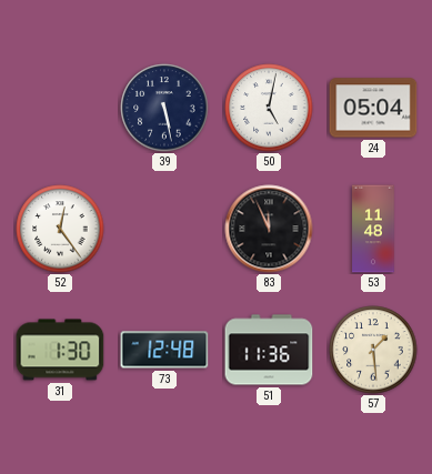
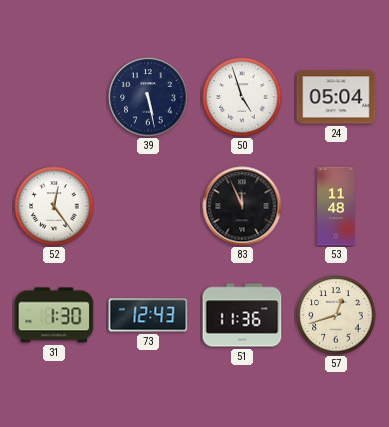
50: 5:02 -> 4:57
73: 12:48 -> 12:43
57: 1:29 -> 12:42
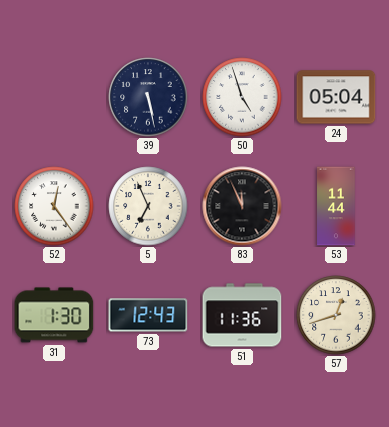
5: none -> 6:56
53: 11:48 -> 11:44
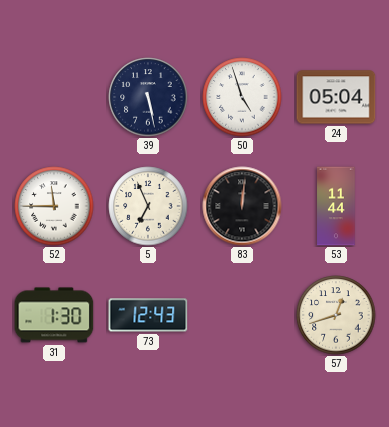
52: 12:24 -> 11:45
83: 11:56 -> 12:01
51: 11:36 -> none
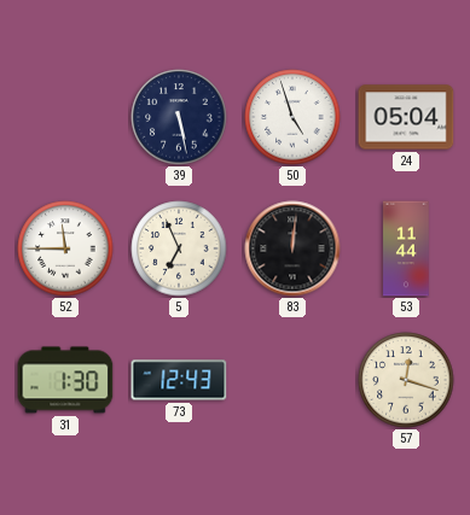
57: 12:42 -> 12:18
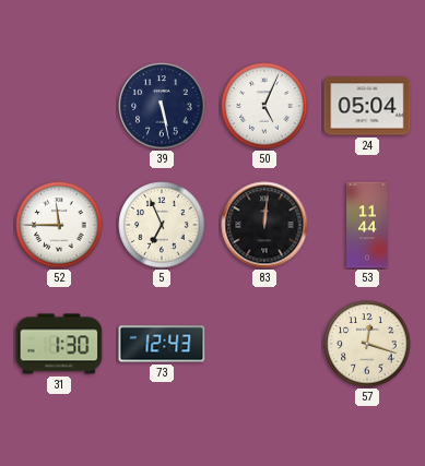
50: 4:57 -> 5:04
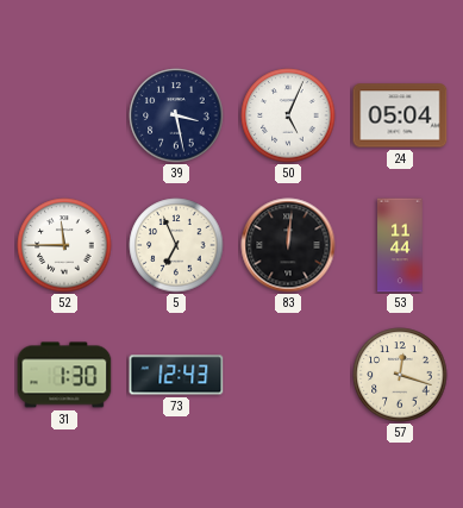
39: 5:28 -> 3:28
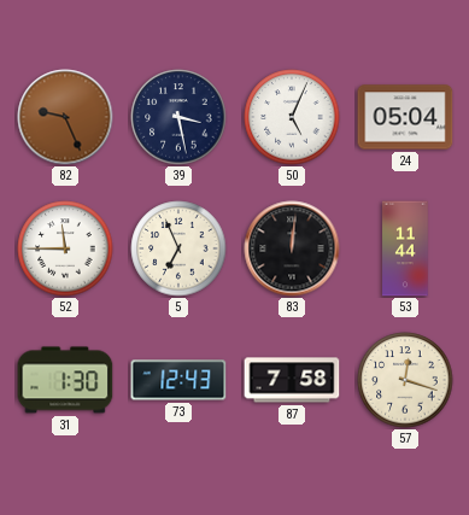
82: none -> 9:26
87: none -> 7:58
